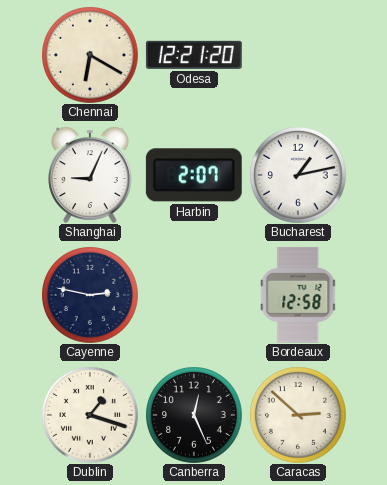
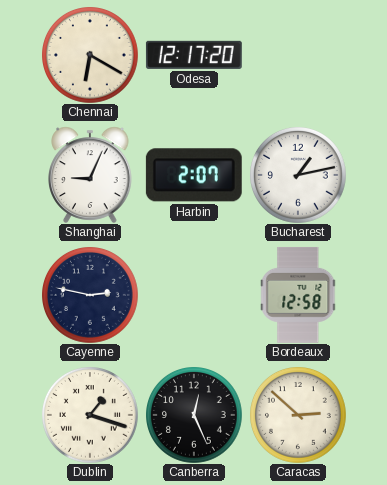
Odesa: 12:21 -> 12:17
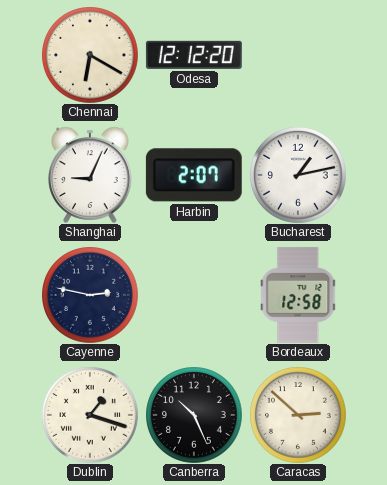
Odesa: 12:17 -> 12:12
Canberra: 12:26 -> 10:26
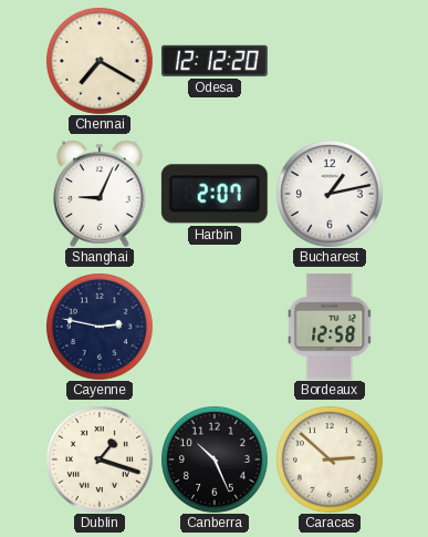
Chennai: 6:20 -> 7:20
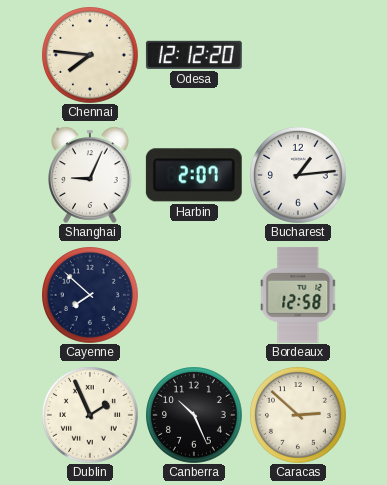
Chennai: 7:20 -> 7:46
Bucharest: 1:13 -> 1:14
Cayenne: 2:47 -> 7:52
Dublin: 1:18 -> 1:56
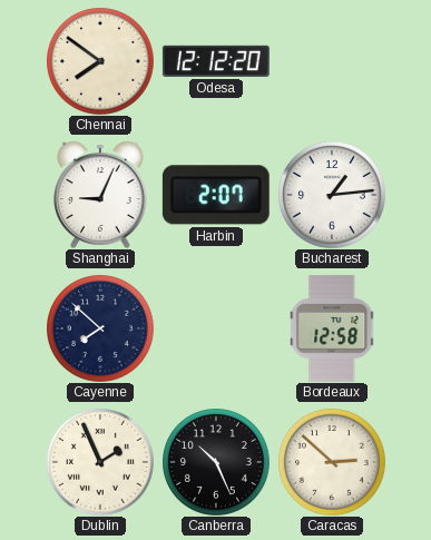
Chennai: 7:46 -> 7:51
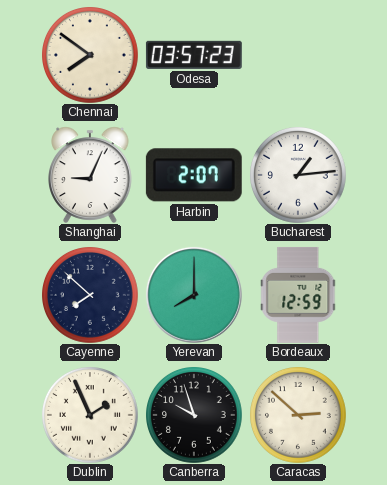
Odesa: 12:12 -> 03:57
Yerevan: none -> 8:00
Bordeaux: 12:58 -> 12:59
Canberra: 10:26 -> 9:57
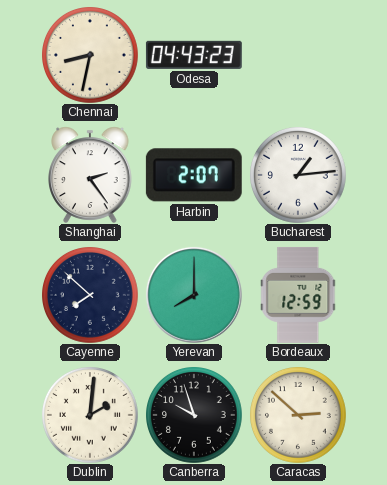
Chennai: 7:51 -> 8:32
Odesa: 03:57 -> 04:43
Shanghai: 9:04 -> 2:24
Dublin: 1:56 -> 2:01
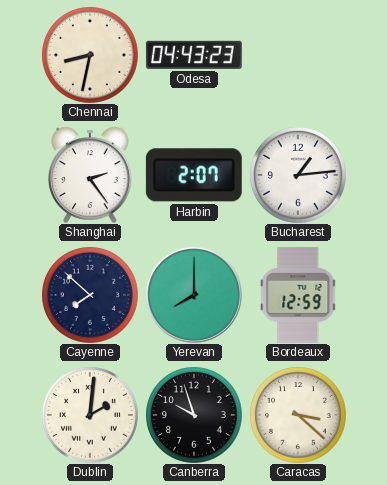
Caracas: 2:52 -> 3:22
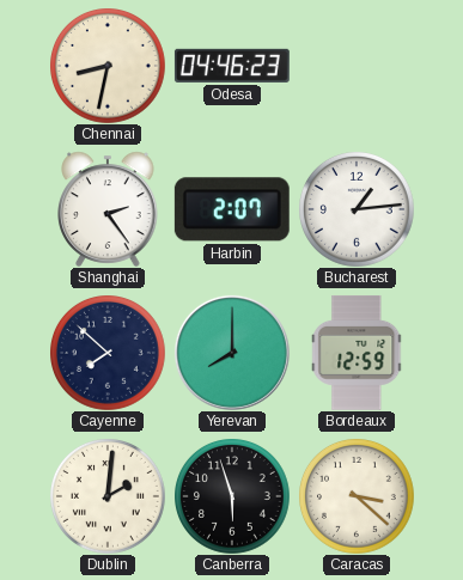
Odesa: 04:43 -> 04:46
Canberra: 9:57 -> 5:57
